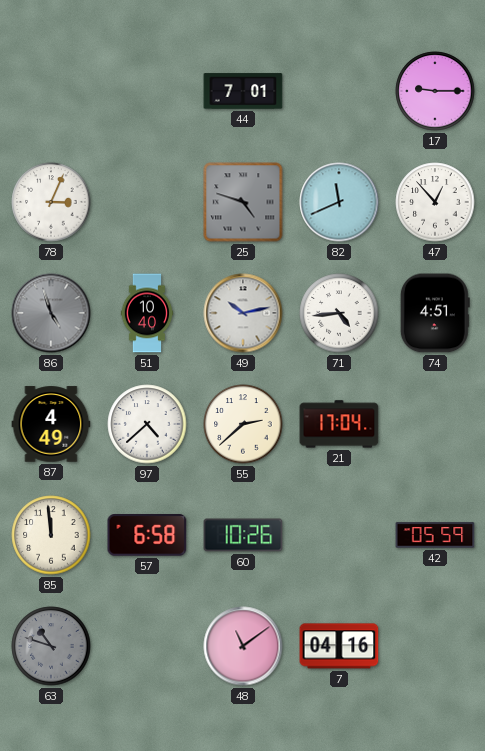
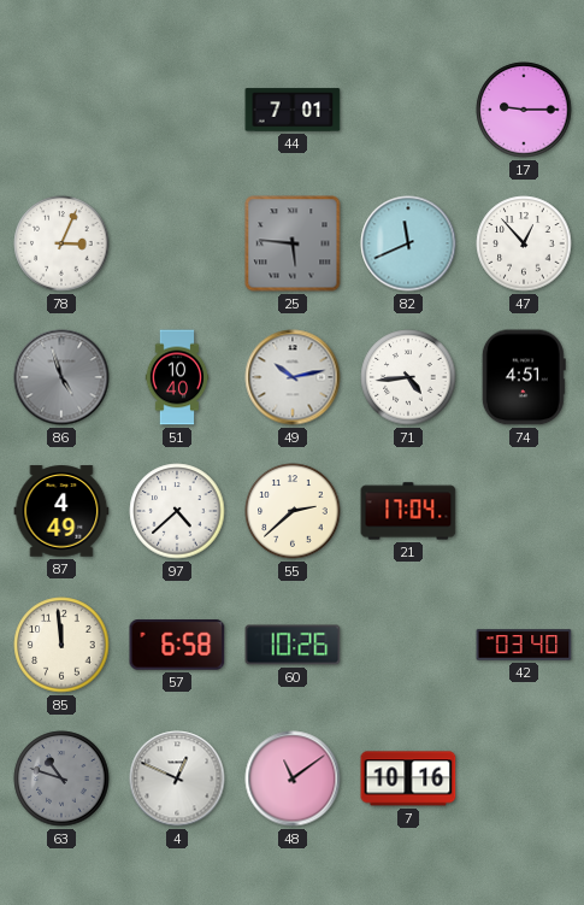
25: 4:48 -> 5:46
42: 05:59 -> 03:40
4: none -> 12:49
7: 04:16 -> 10:16
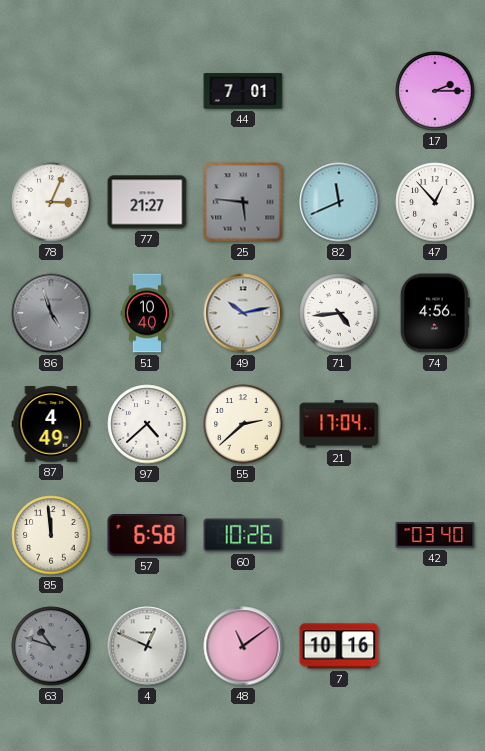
17: 9:15 -> 2:15
77: none -> 21:27
74: 4:51 -> 4:56
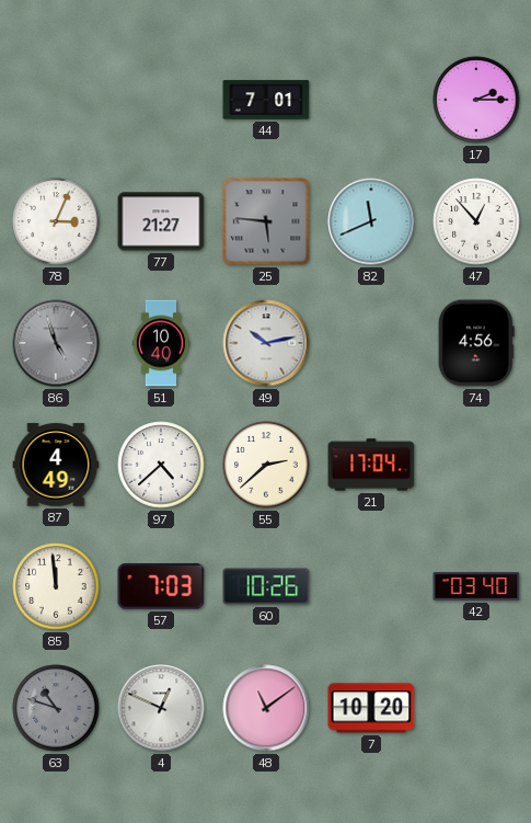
71: 4:44 -> none
57: 6:58 -> 7:03
7: 10:16 -> 10:20
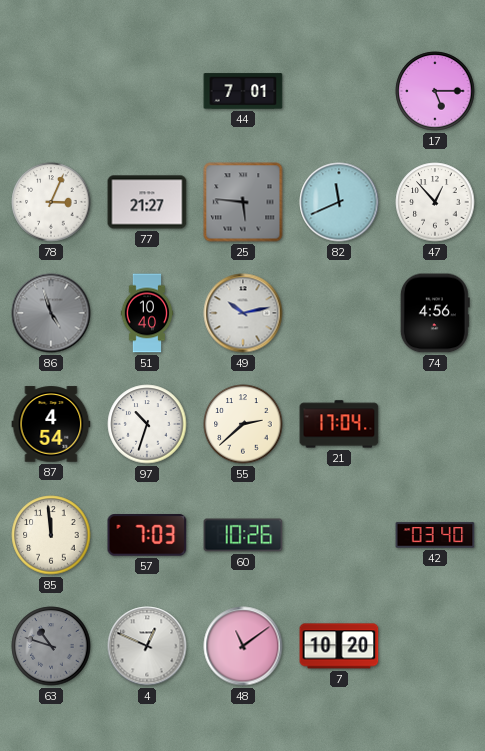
17: 2:15 -> 5:15
87: 4:49 -> 4:54
97: 4:38 -> 10:33
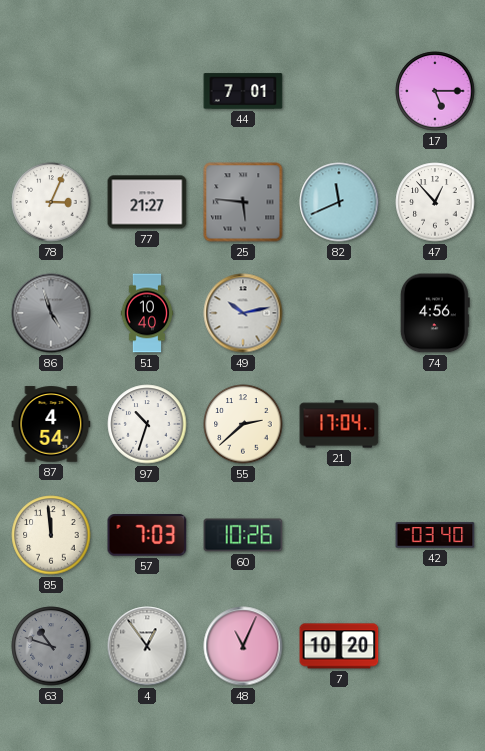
4: 12:49 -> 12:54
48: 11:09 -> 11:04
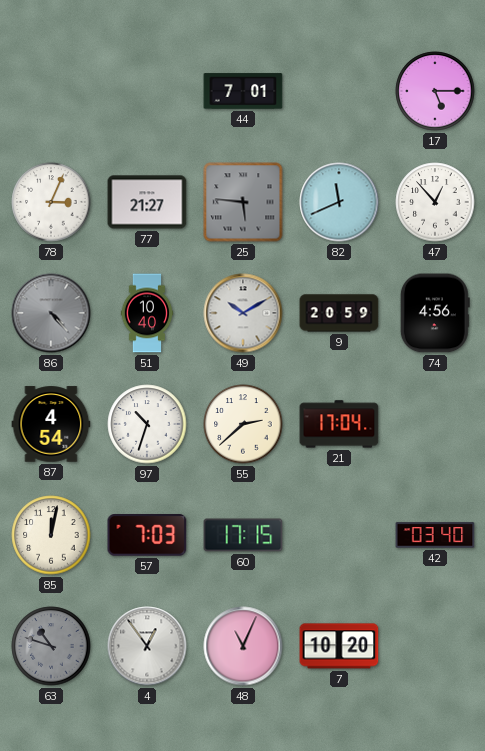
86: 4:57 -> 4:23
49: 10:13 -> 10:10
9: none -> 20:59
85: 11:59 -> 12:02
60: 10:26 -> 17:15
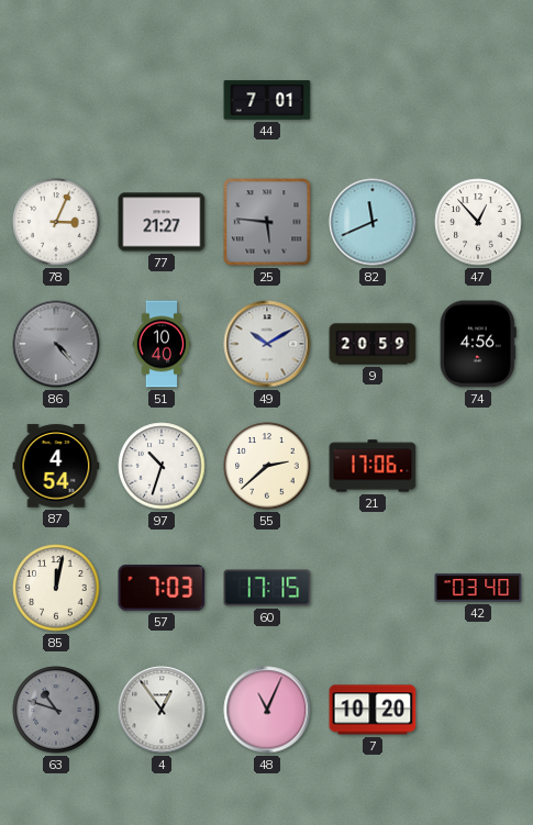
17: 5:15 -> none
21: 17:04 -> 17:06
